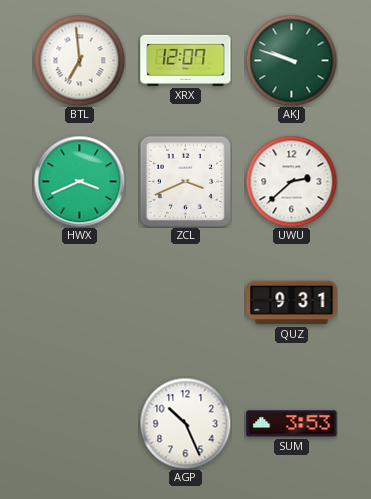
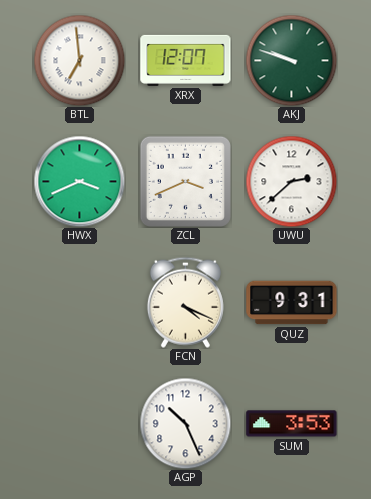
FCN: none -> 4:19
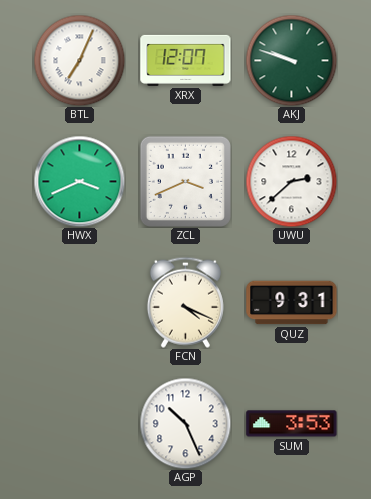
BTL: 6:59 -> 7:04
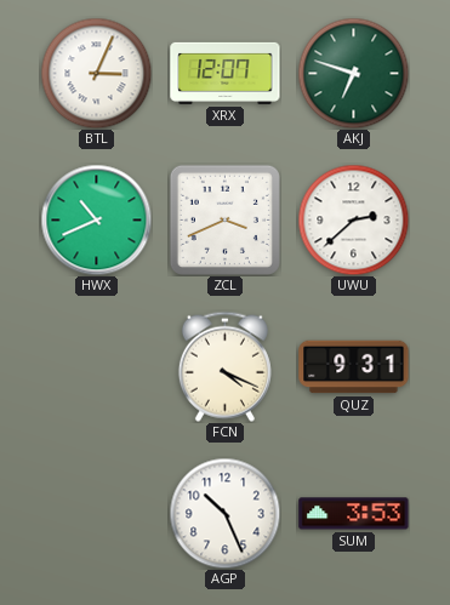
BTL: 7:04 -> 3:04
AKJ: 9:48 -> 6:48
HWX: 3:41 -> 10:41
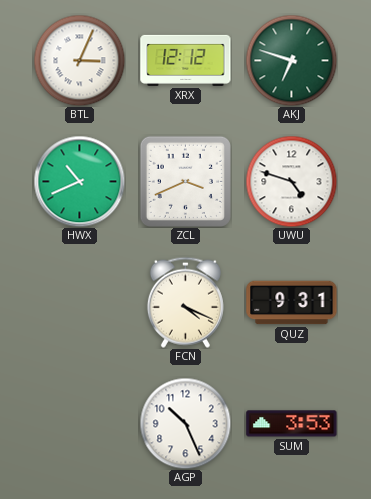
XRX: 12:07 -> 12:12
UWU: 2:38 -> 4:48
